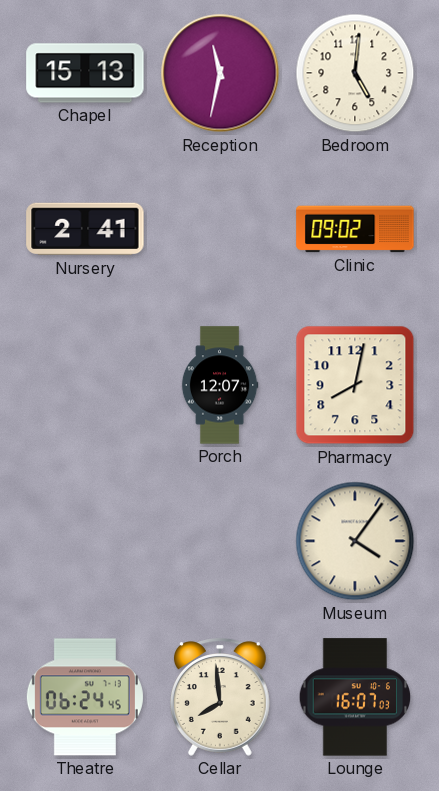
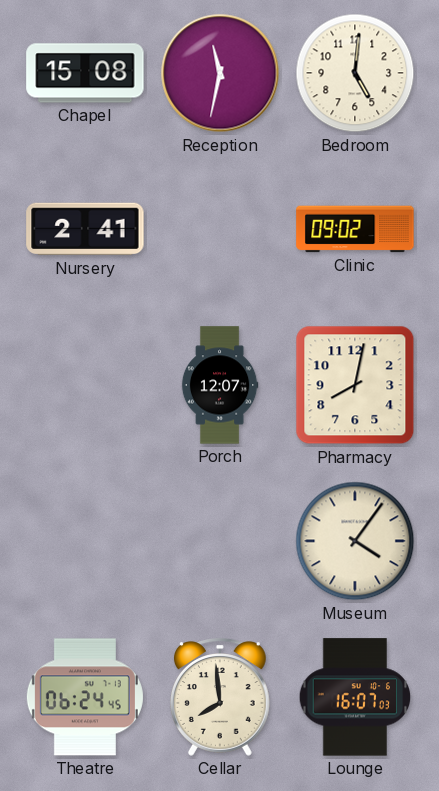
Chapel: 15:13 -> 15:08
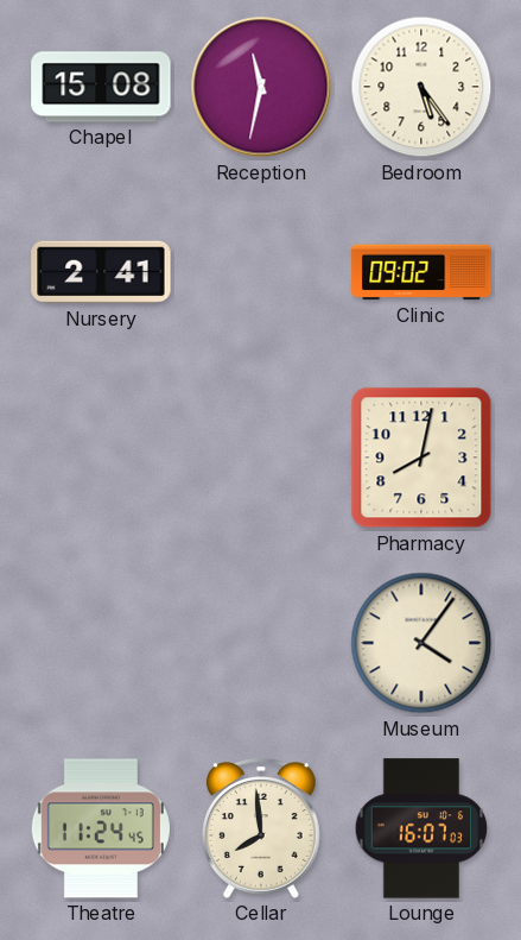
Bedroom: 5:01 -> 5:24
Porch: 12:07 -> none
Theatre: 06:24 -> 11:24
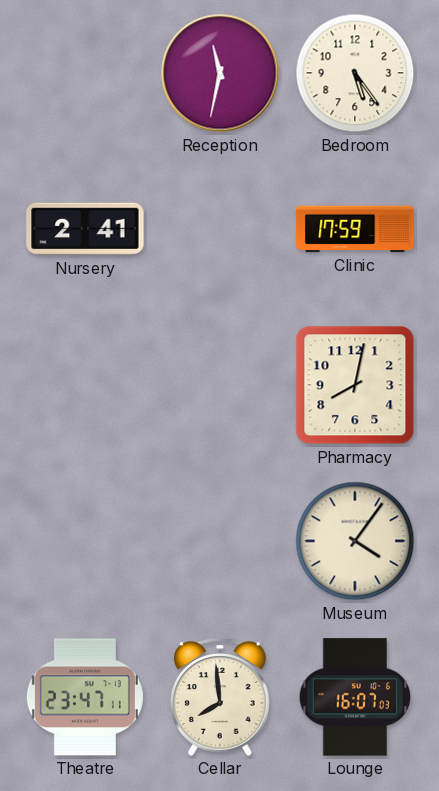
Chapel: 15:08 -> none
Clinic: 09:02 -> 17:59
Theatre: 11:24 -> 23:47
